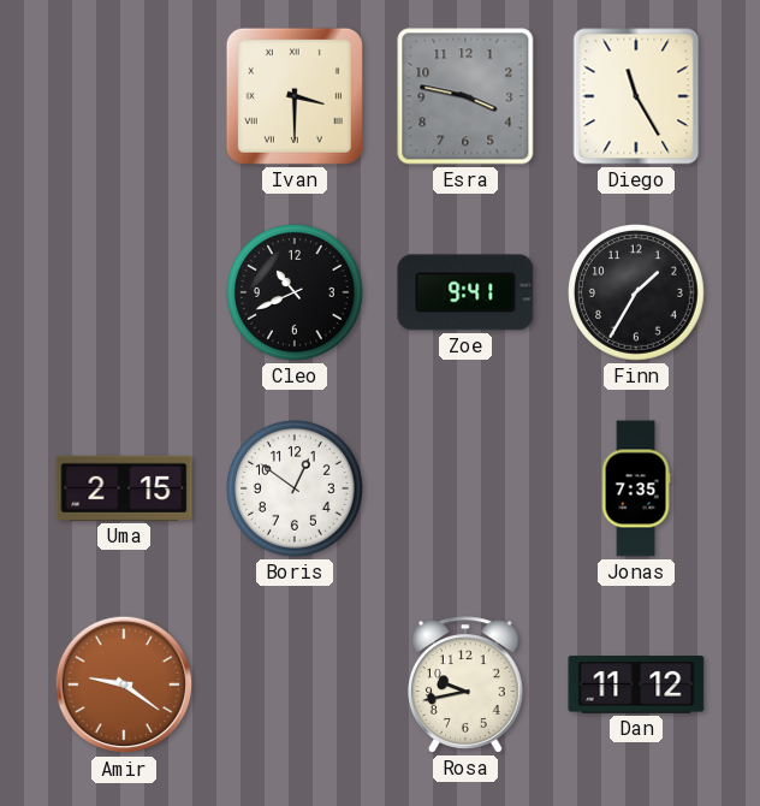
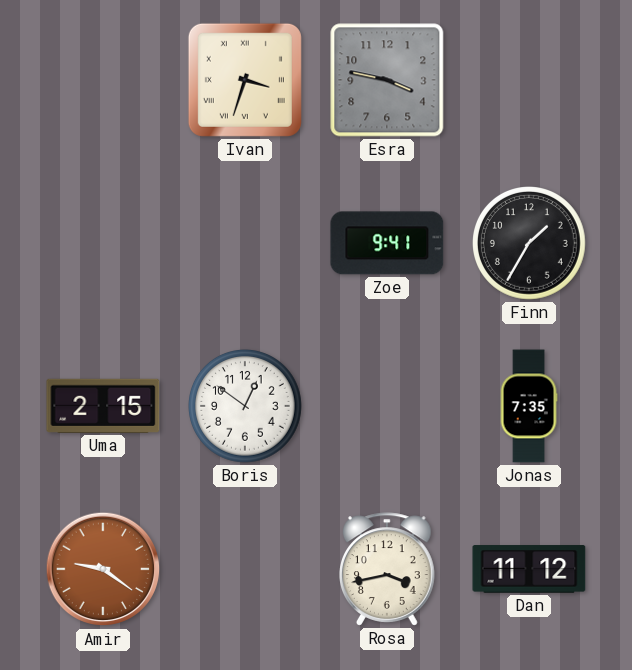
Ivan: 3:30 -> 3:33
Diego: 11:25 -> none
Cleo: 10:41 -> none
Rosa: 9:43 -> 3:43
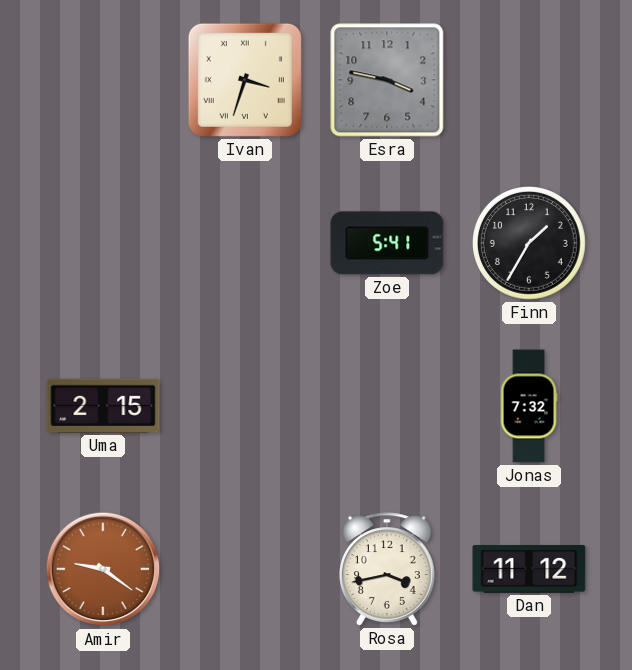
Zoe: 9:41 -> 5:41
Boris: 12:51 -> none
Jonas: 7:35 -> 7:32
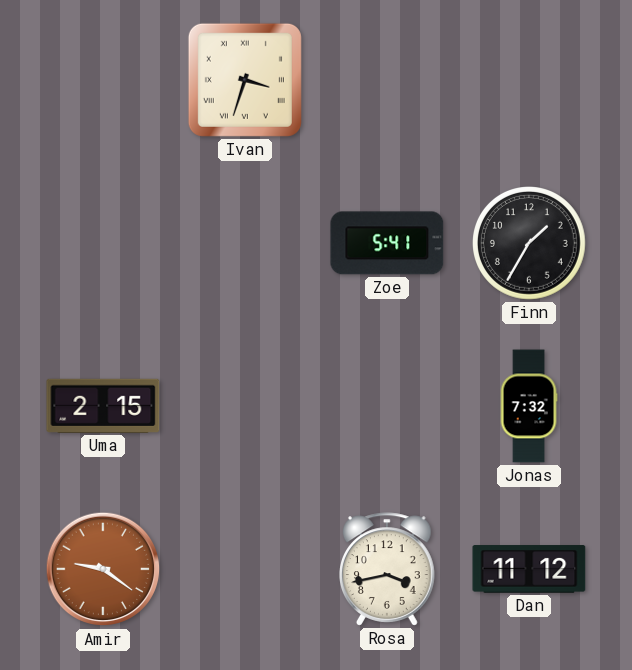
Esra: 3:47 -> none
